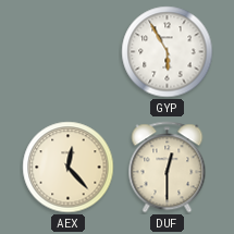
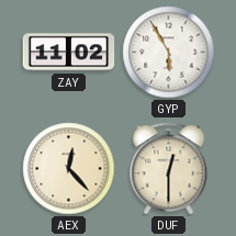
ZAY: none -> 11:02
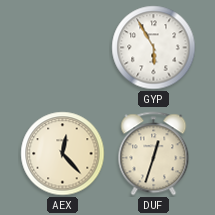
ZAY: 11:02 -> none
DUF: 12:30 -> 12:33
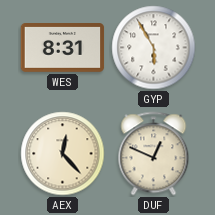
WES: none -> 8:31
DUF: 12:33 -> 12:49
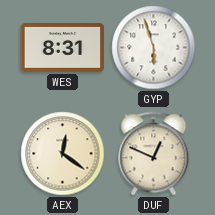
GYP: 5:55 -> 5:57
AEX: 12:23 -> 12:21
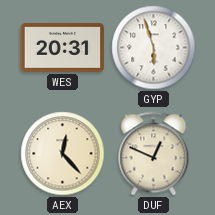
WES: 8:31 -> 20:31
AEX: 12:21 -> 12:23
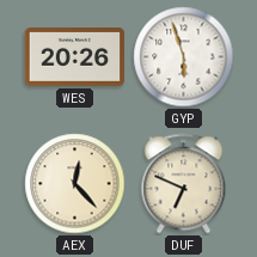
WES: 20:31 -> 20:26
DUF: 12:49 -> 6:49
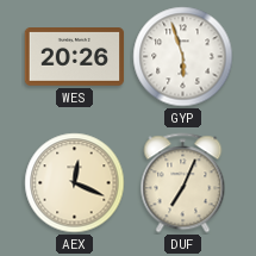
AEX: 12:23 -> 12:19
DUF: 6:49 -> 7:04
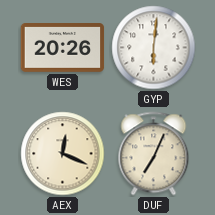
GYP: 5:57 -> 6:01
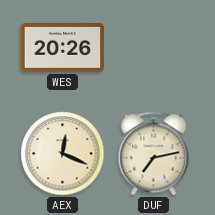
GYP: 6:01 -> none
DUF: 7:04 -> 7:13
